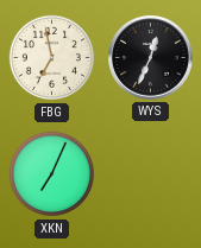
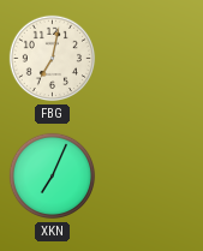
FBG: 6:58 -> 7:02
WYS: 12:34 -> none
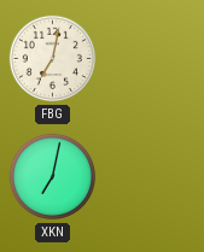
XKN: 7:04 -> 7:02
